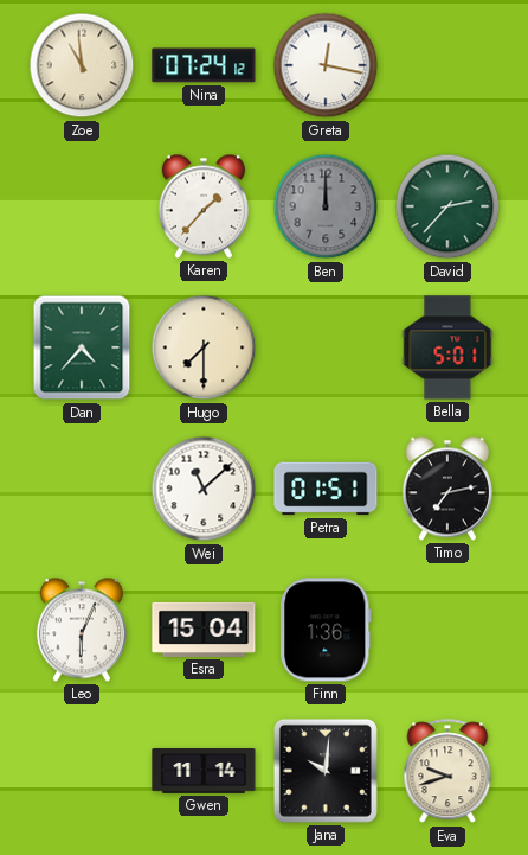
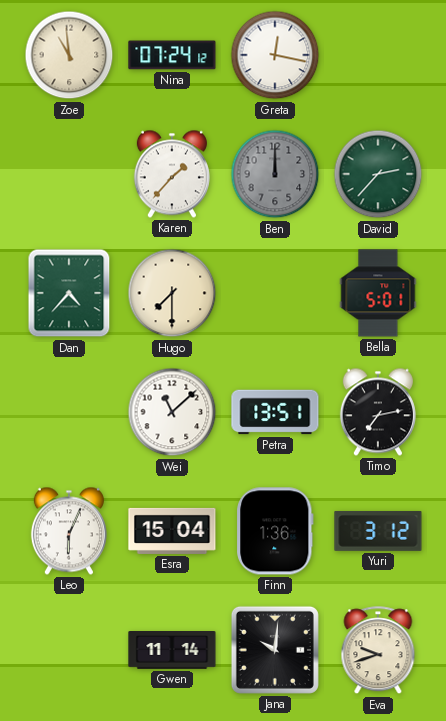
Petra: 01:51 -> 13:51
Yuri: none -> 3:12
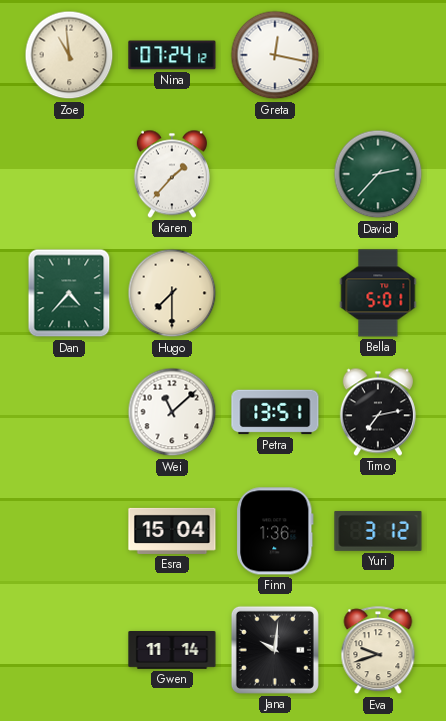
Ben: 12:00 -> none
Leo: 6:04 -> none
